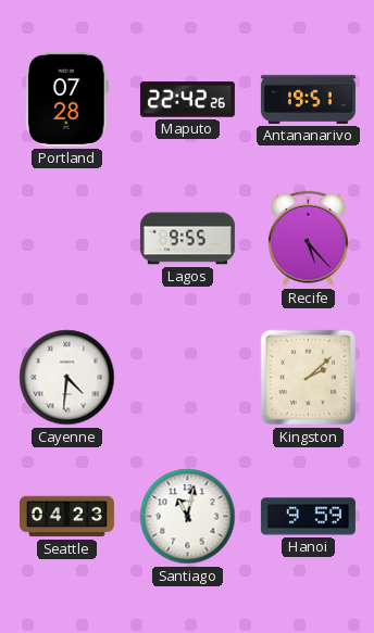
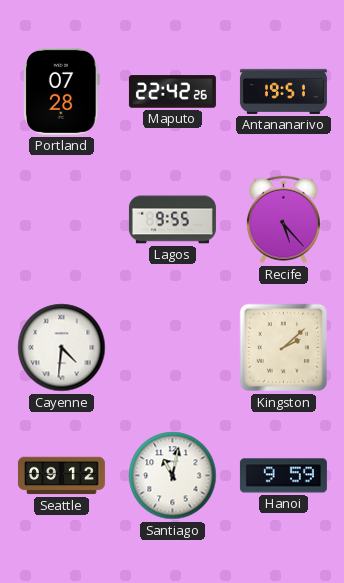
Seattle: 04:23 -> 09:12
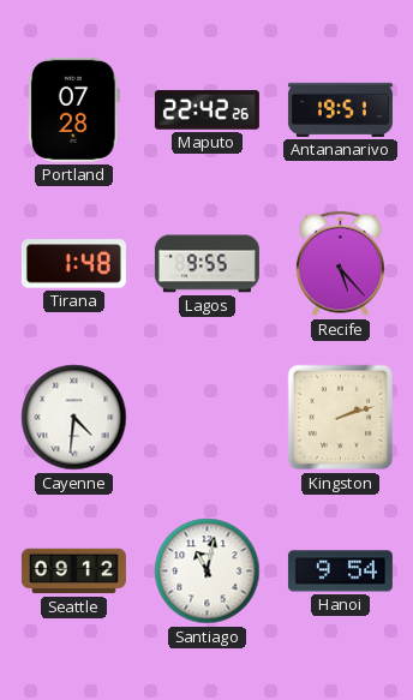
Tirana: none -> 1:48
Kingston: 2:08 -> 2:12
Hanoi: 9:59 -> 9:54
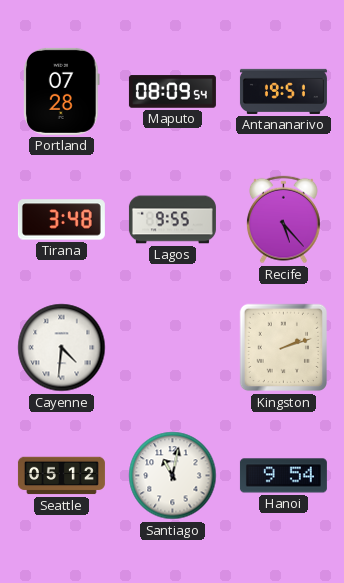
Maputo: 22:42 -> 08:09
Tirana: 1:48 -> 3:48
Seattle: 09:12 -> 05:12
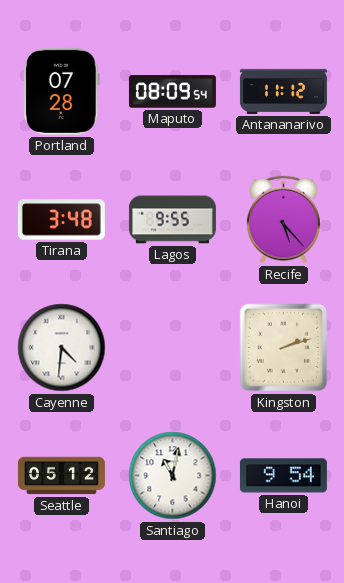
Antananarivo: 19:51 -> 11:12
